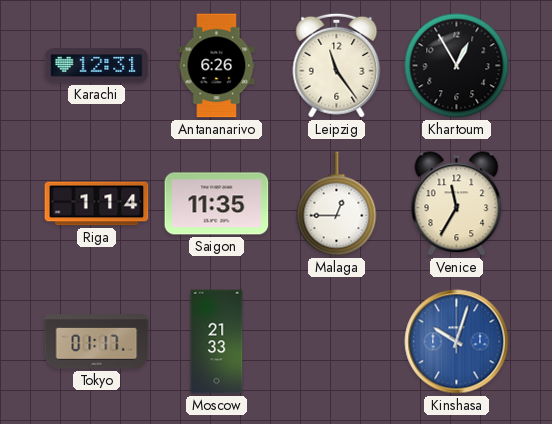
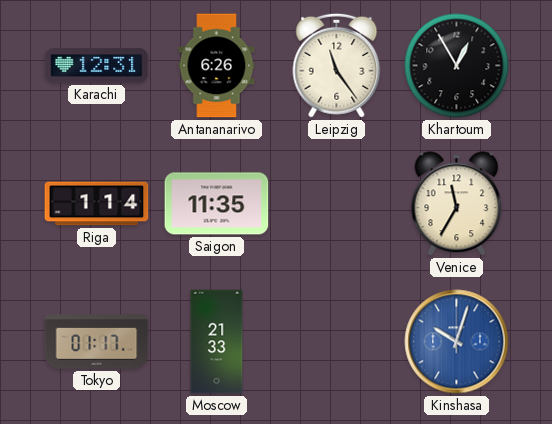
Malaga: 12:45 -> none
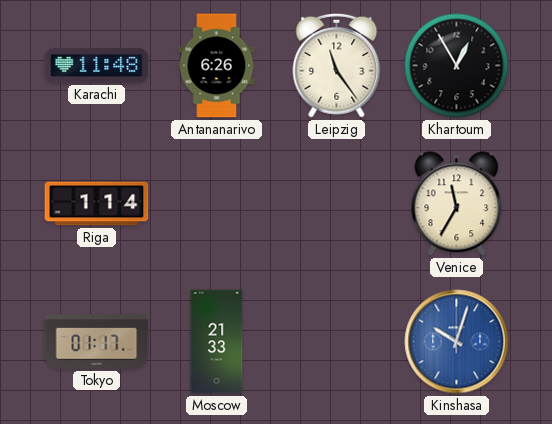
Karachi: 12:31 -> 11:48
Saigon: 11:35 -> none
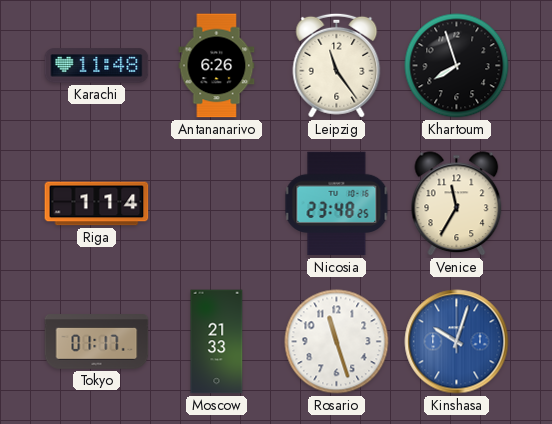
Khartoum: 12:55 -> 7:57
Nicosia: none -> 23:48
Rosario: none -> 11:27
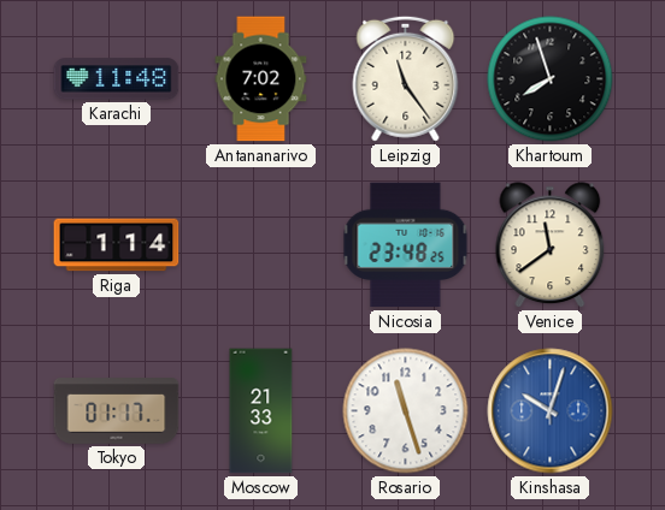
Antananarivo: 6:26 -> 7:02
Venice: 11:35 -> 11:39
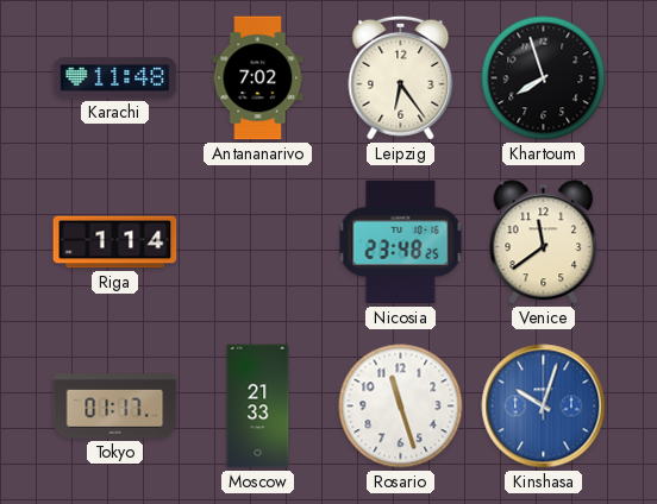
Leipzig: 11:24 -> 6:24
